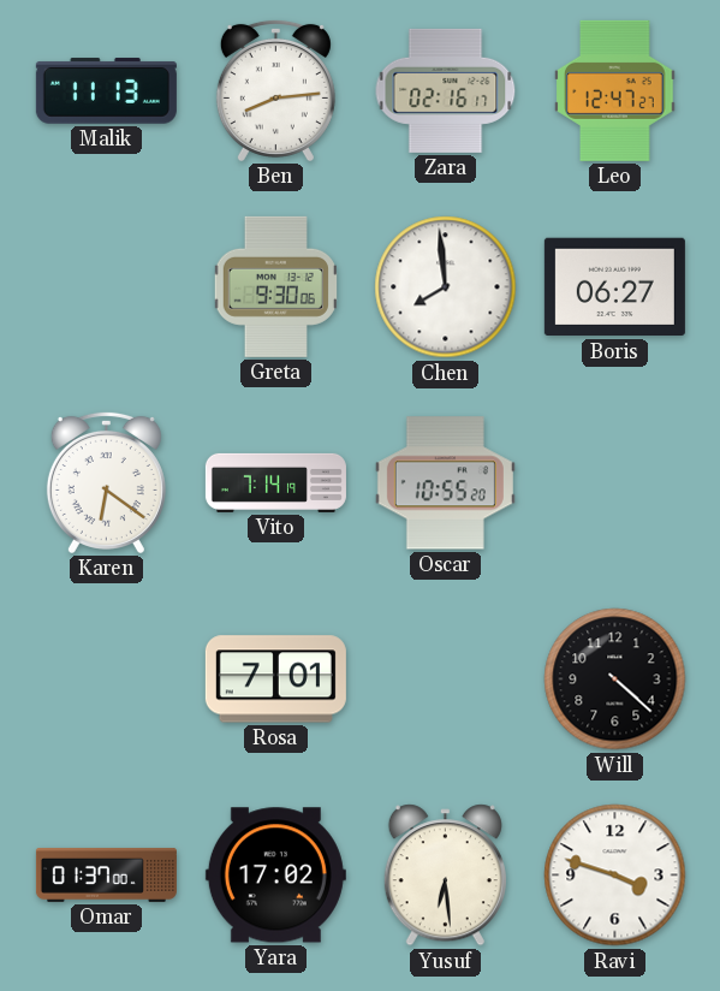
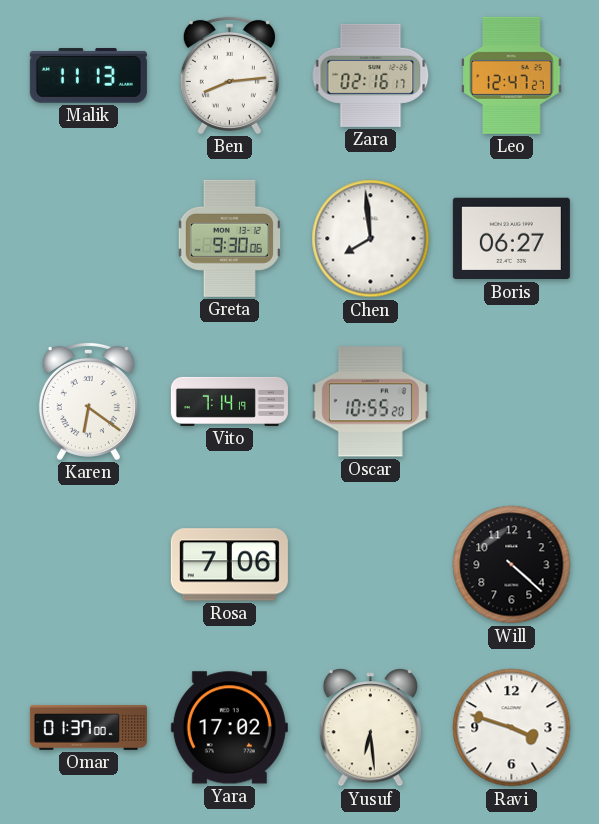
Rosa: 7:01 -> 7:06
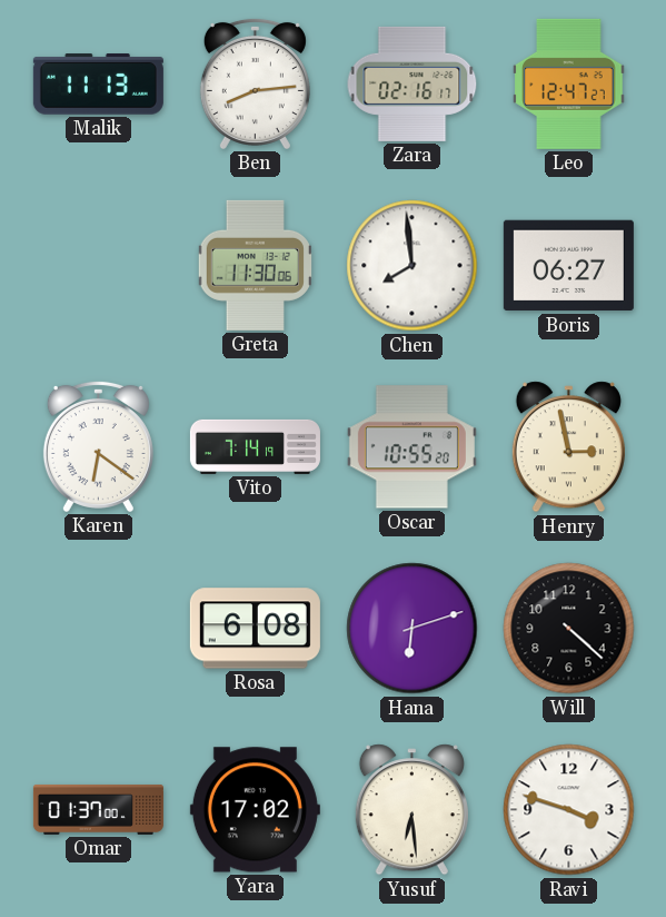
Greta: 9:30 -> 11:30
Henry: none -> 2:58
Rosa: 7:06 -> 6:08
Hana: none -> 6:12
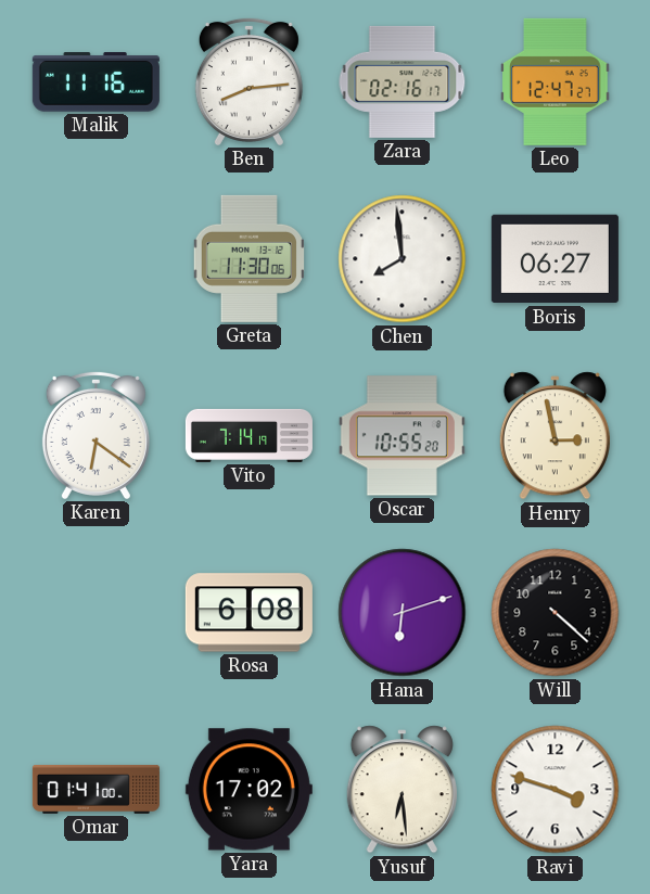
Malik: 11:13 -> 11:16
Omar: 01:37 -> 01:41
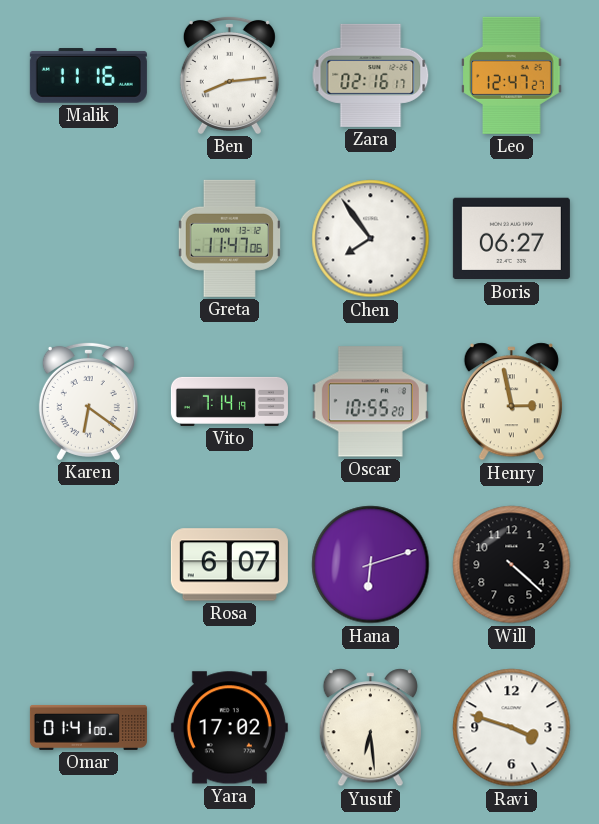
Greta: 11:30 -> 11:47
Chen: 7:59 -> 7:54
Rosa: 6:08 -> 6:07
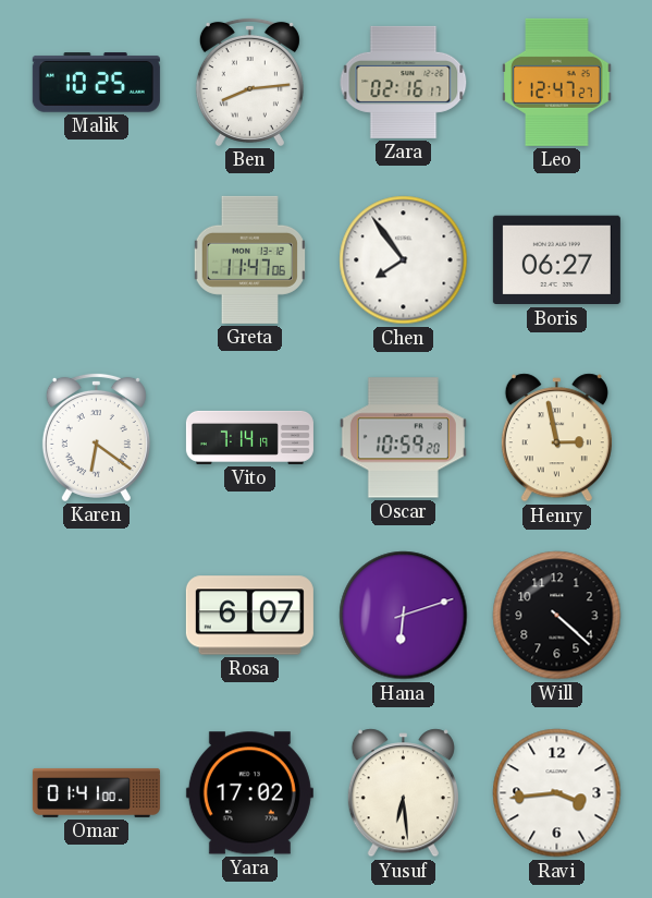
Malik: 11:16 -> 10:25
Oscar: 10:55 -> 10:59
Ravi: 3:48 -> 3:44
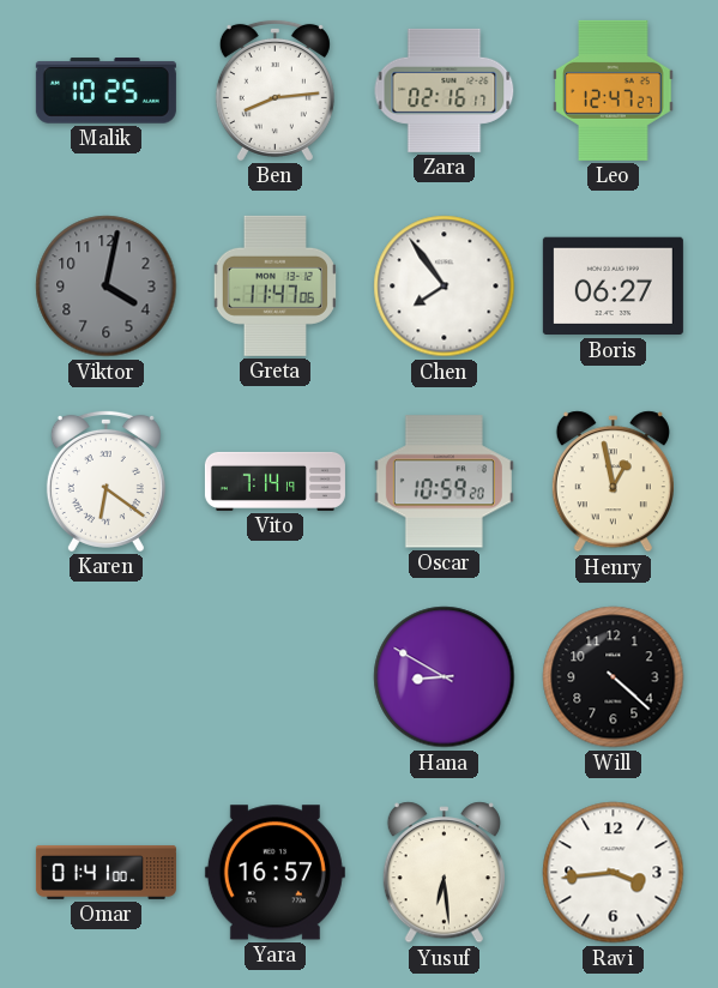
Viktor: none -> 4:02
Henry: 2:58 -> 12:58
Rosa: 6:07 -> none
Hana: 6:12 -> 8:50
Yara: 17:02 -> 16:57
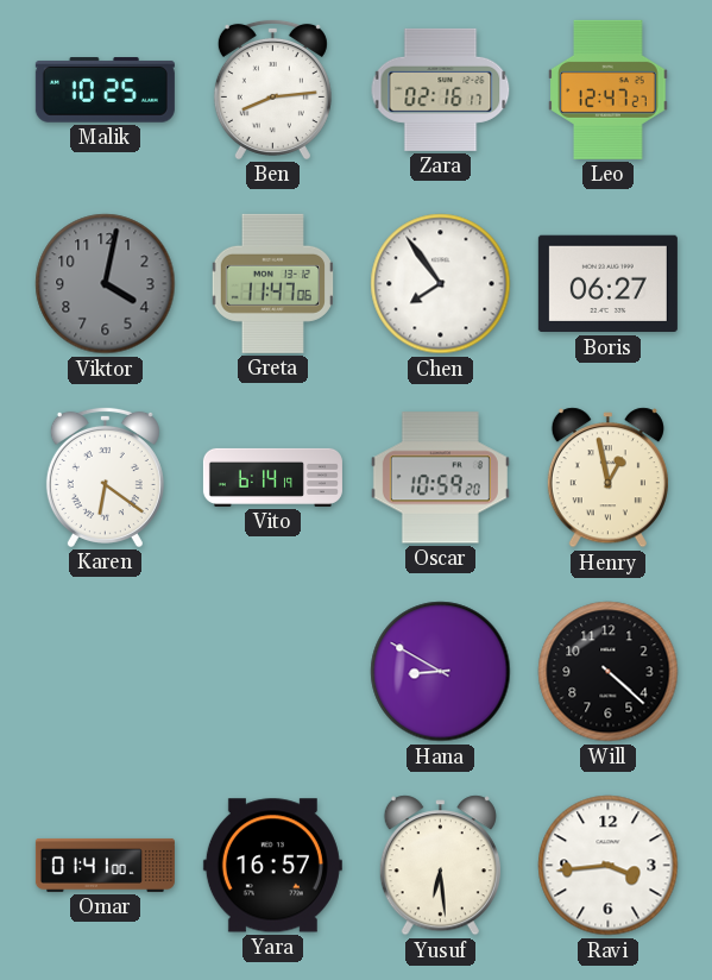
Vito: 7:14 -> 6:14
